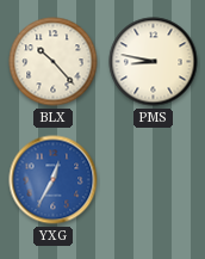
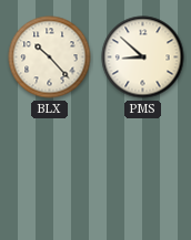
PMS: 8:47 -> 8:52
YXG: 12:35 -> none
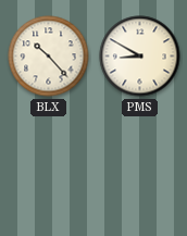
PMS: 8:52 -> 8:50
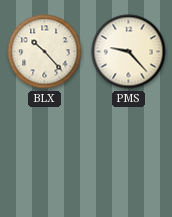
PMS: 8:50 -> 9:23
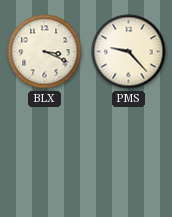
BLX: 10:23 -> 3:19
